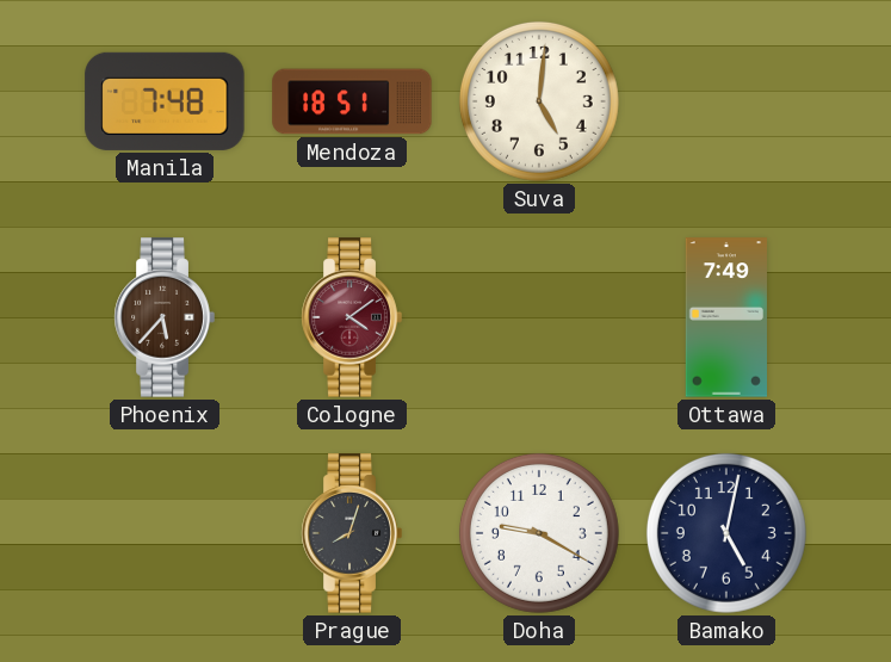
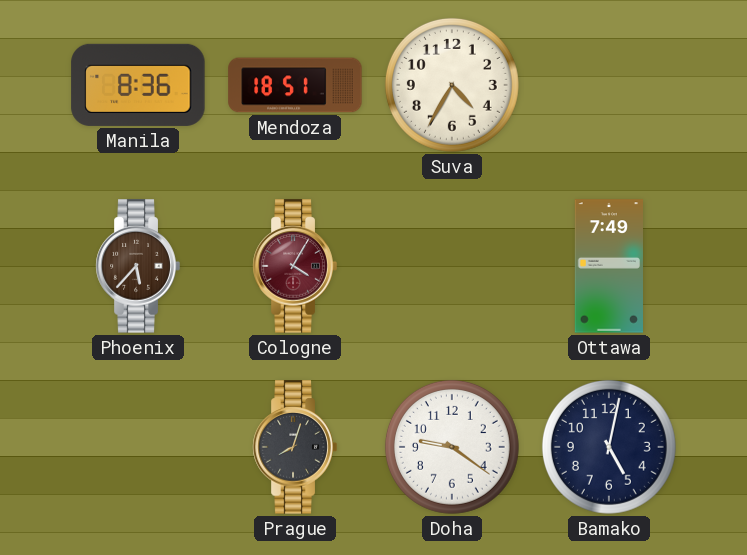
Manila: 7:48 -> 8:36
Suva: 5:01 -> 4:35
Cologne: 4:09 -> 4:05
Doha: 9:20 -> 9:21
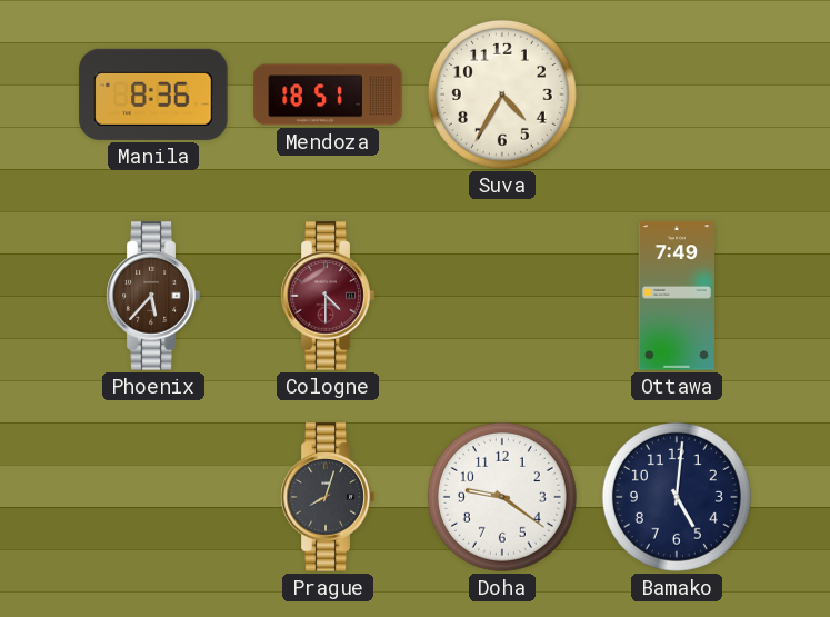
Cologne: 4:05 -> 4:30
Bamako: 5:02 -> 5:01
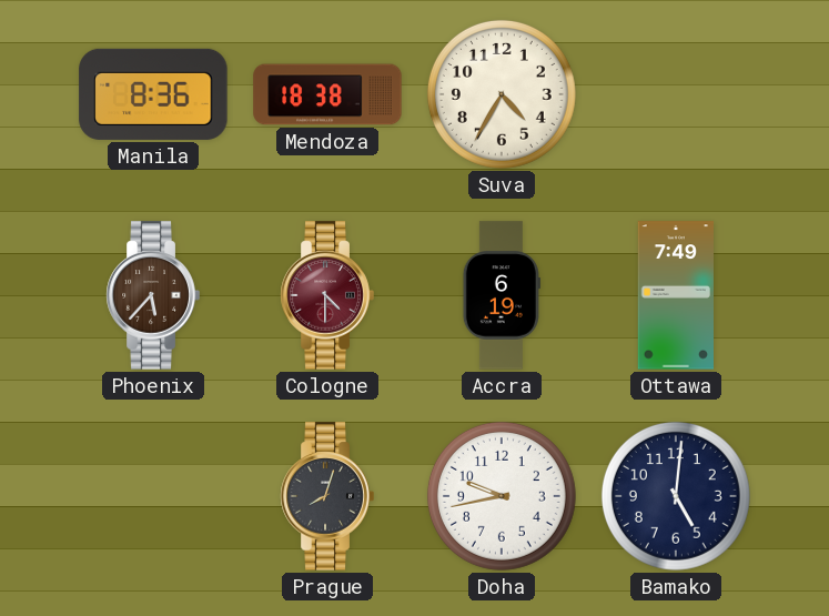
Mendoza: 18:51 -> 18:38
Accra: none -> 6:19
Doha: 9:21 -> 9:43
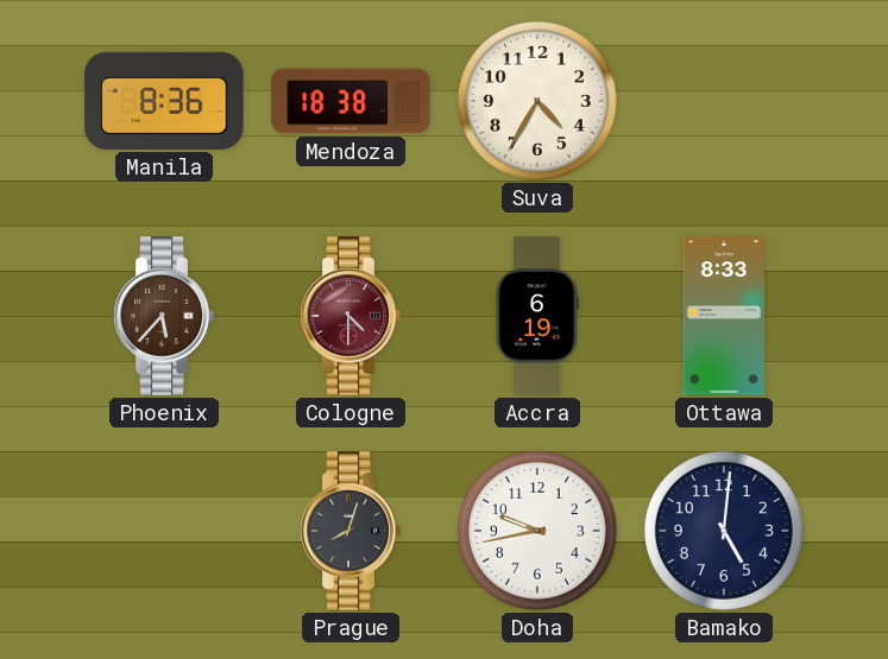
Ottawa: 7:49 -> 8:33
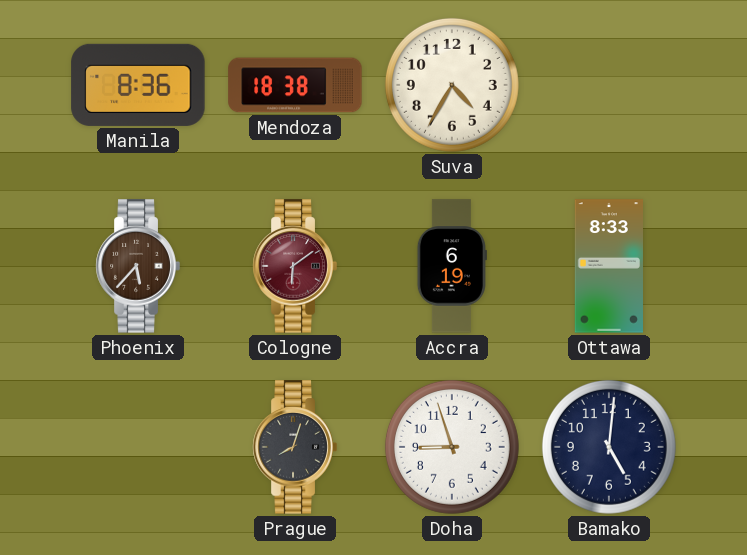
Cologne: 4:30 -> 6:09
Doha: 9:43 -> 8:57
